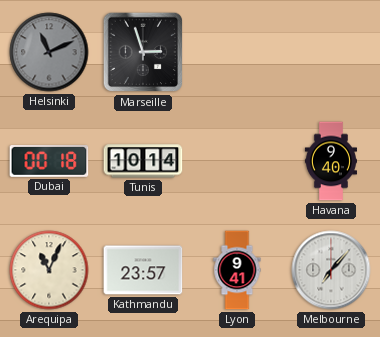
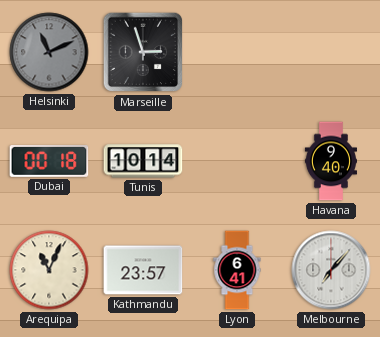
Lyon: 9:41 -> 6:41
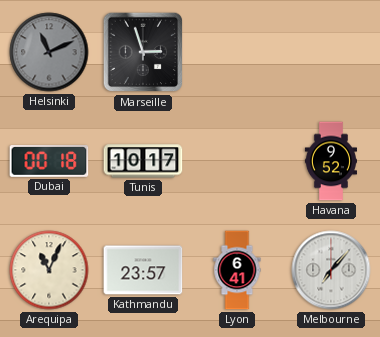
Tunis: 10:14 -> 10:17
Havana: 9:40 -> 9:52
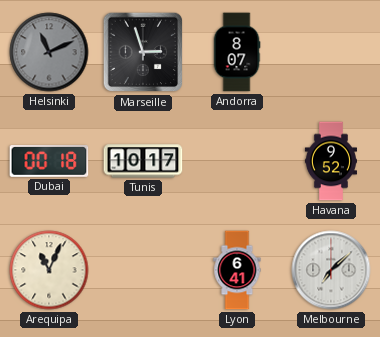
Andorra: none -> 8:07
Kathmandu: 23:57 -> none
Melbourne: 7:07 -> 7:08
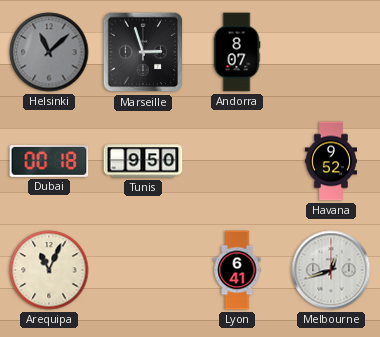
Helsinki: 11:11 -> 11:08
Tunis: 10:17 -> 9:50
Melbourne: 7:08 -> 12:42
